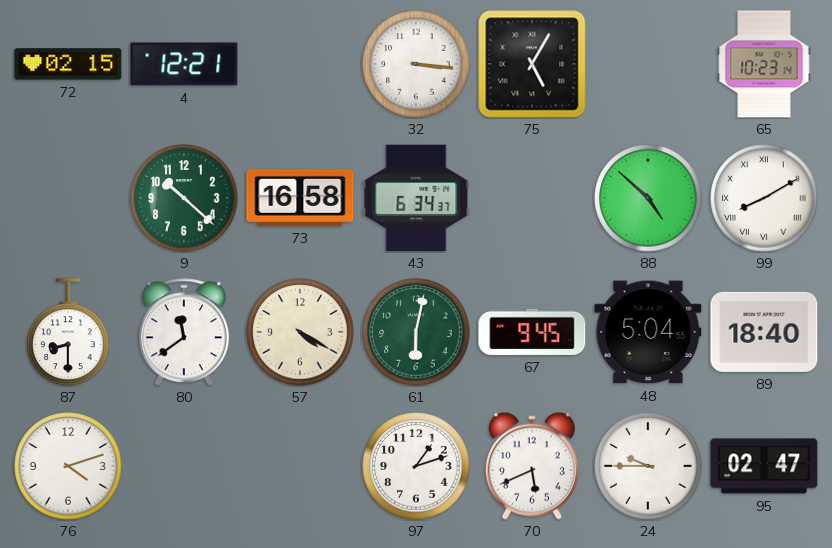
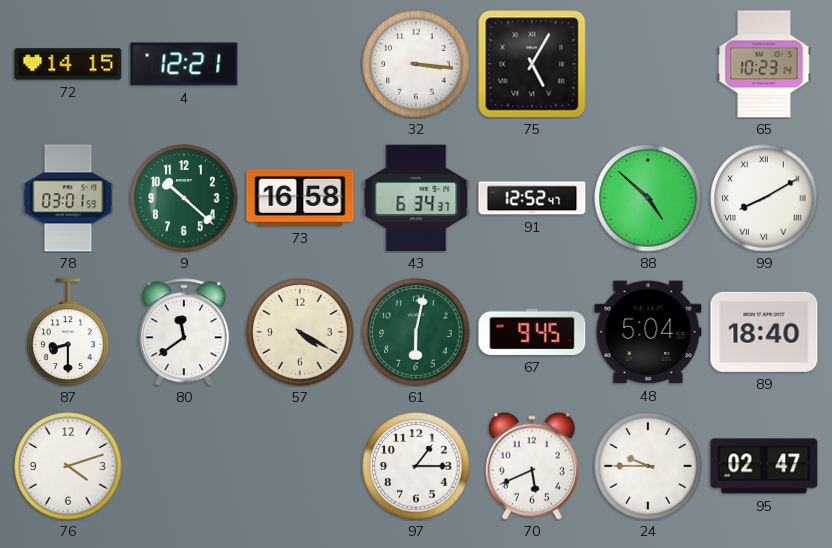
72: 02:15 -> 14:15
78: none -> 03:01
91: none -> 12:52
97: 1:12 -> 1:15
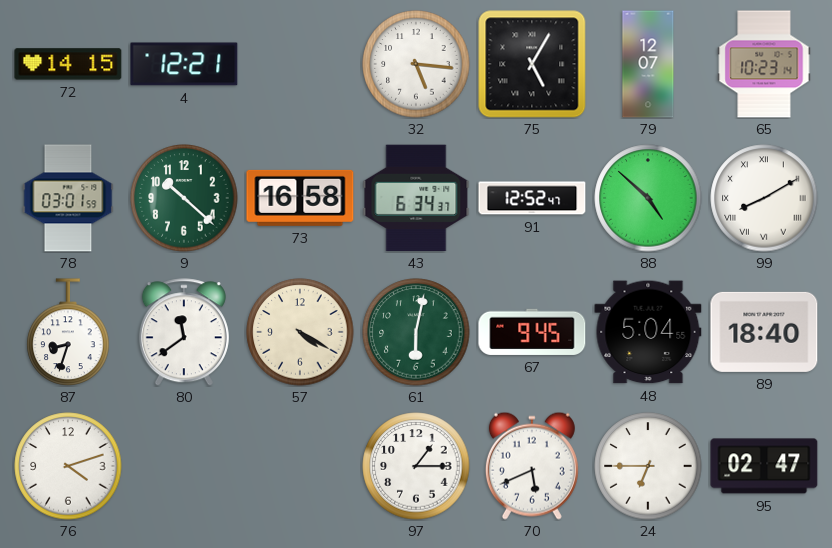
32: 3:16 -> 5:16
79: none -> 12:07
87: 8:30 -> 8:33
24: 9:45 -> 6:45
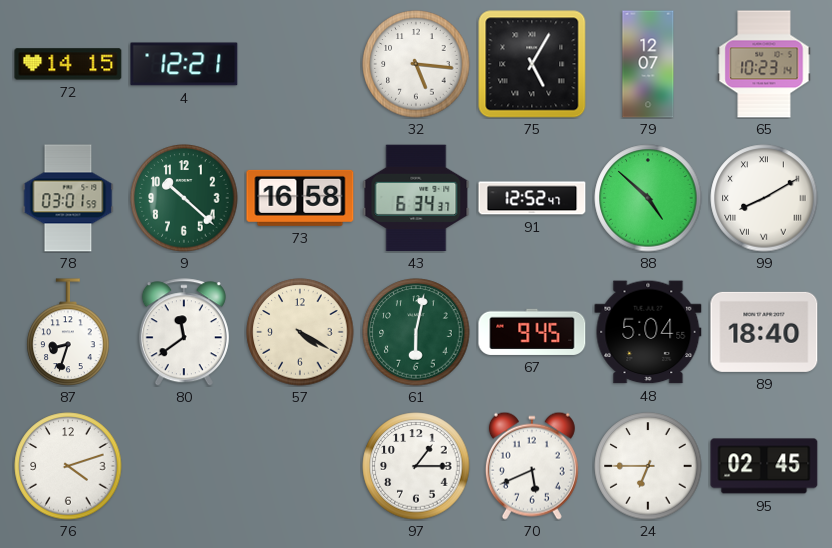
95: 02:47 -> 02:45
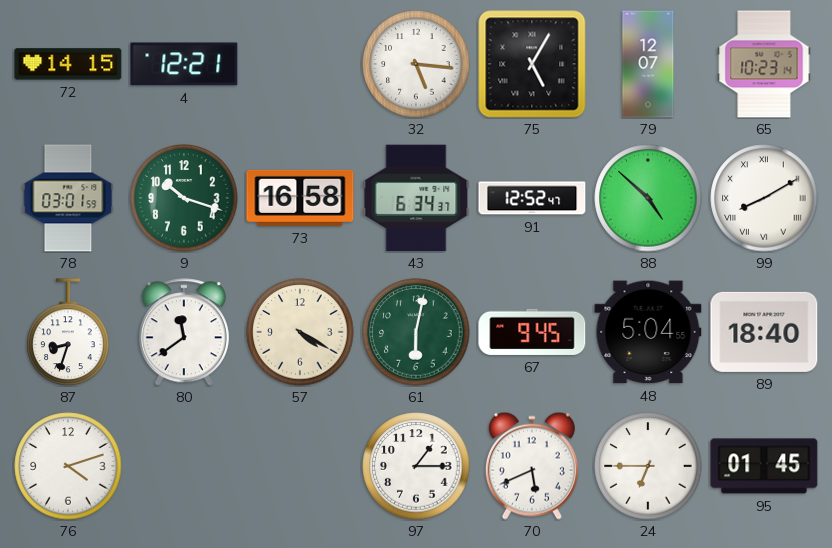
9: 10:22 -> 10:18
95: 02:45 -> 01:45
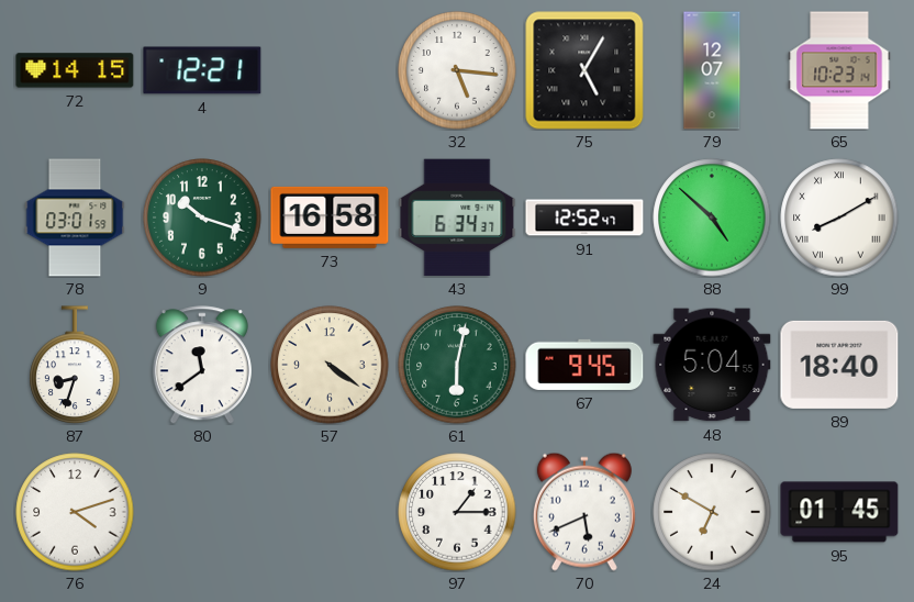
57: 4:20 -> 4:21
24: 6:45 -> 6:50
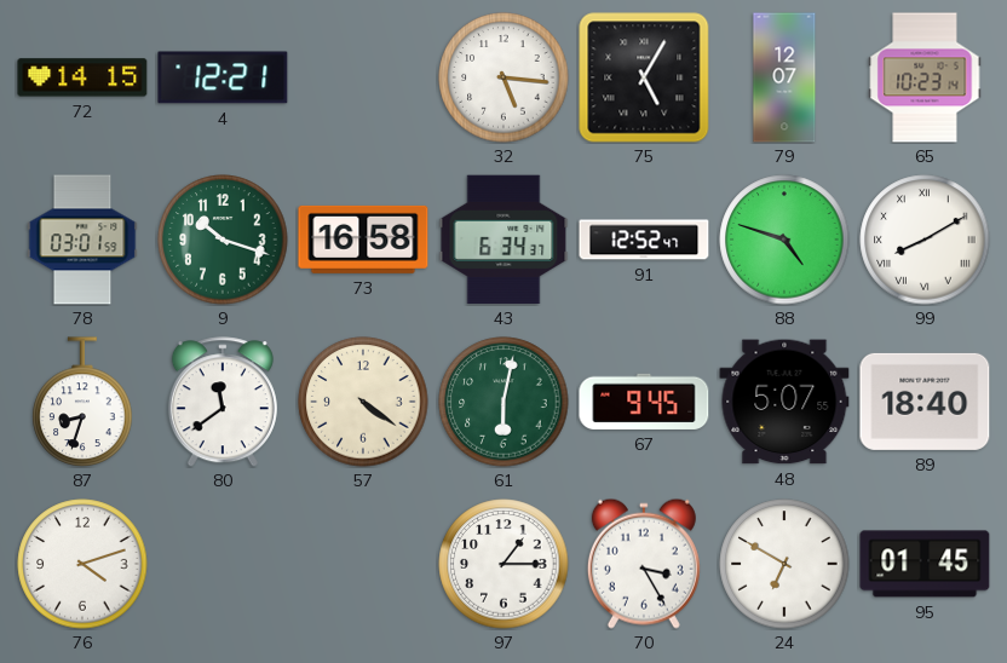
88: 4:52 -> 4:48
48: 5:04 -> 5:07
70: 5:41 -> 3:25
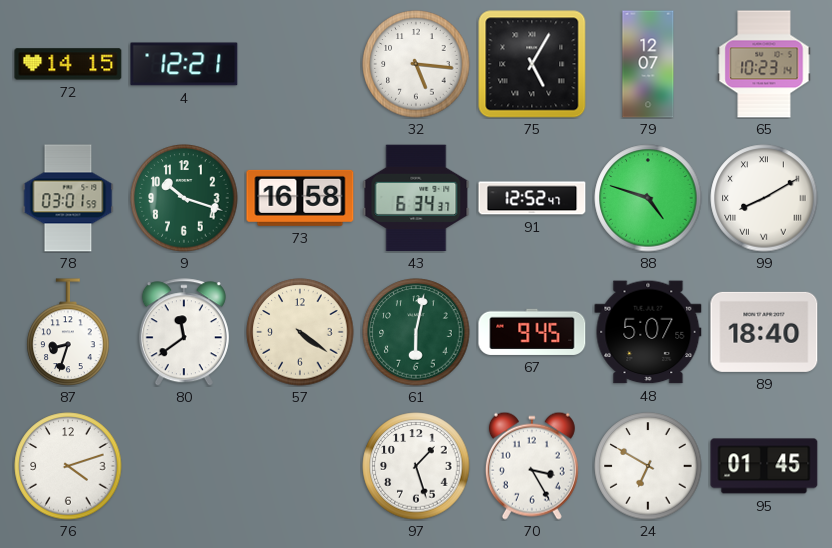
97: 1:15 -> 1:27
